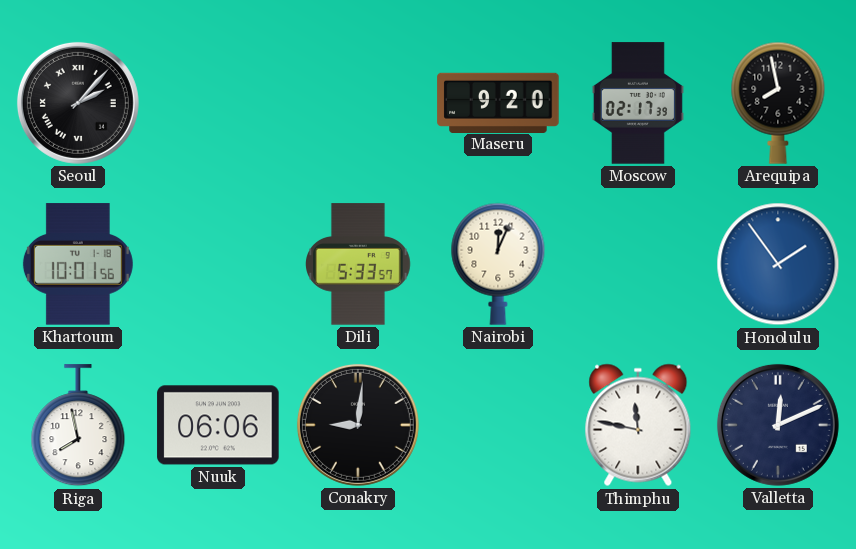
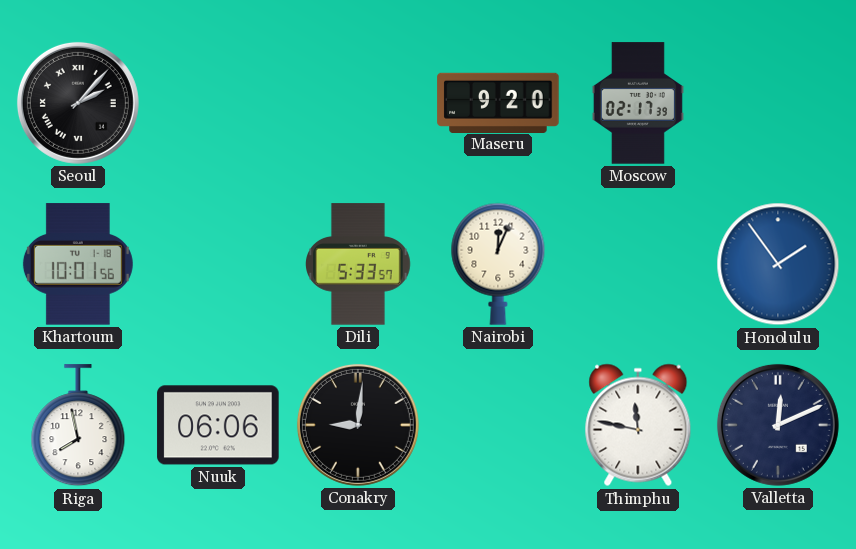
Arequipa: 7:58 -> none
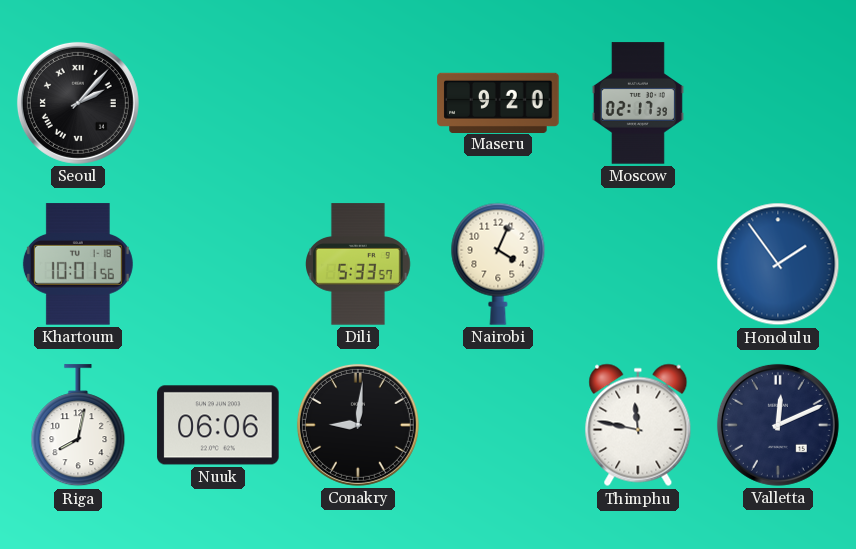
Nairobi: 12:04 -> 4:04
Riga: 7:58 -> 8:02
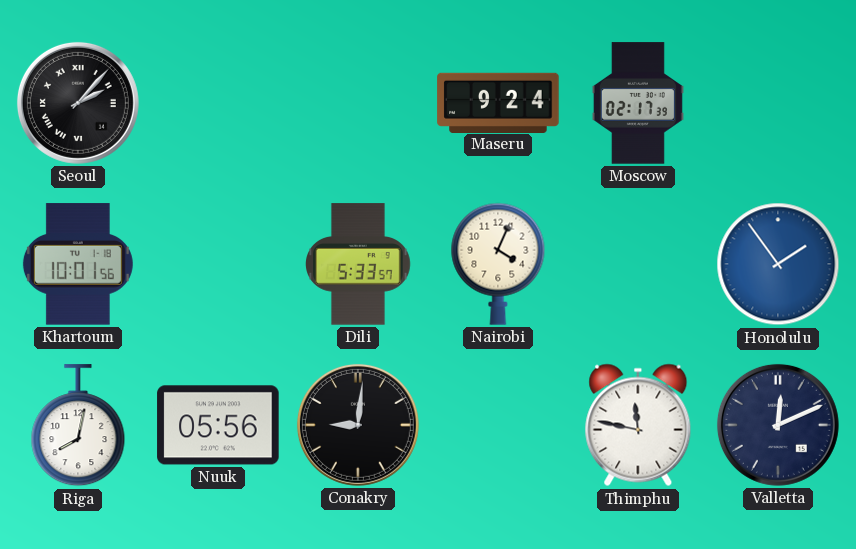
Maseru: 9:20 -> 9:24
Nuuk: 06:06 -> 05:56
